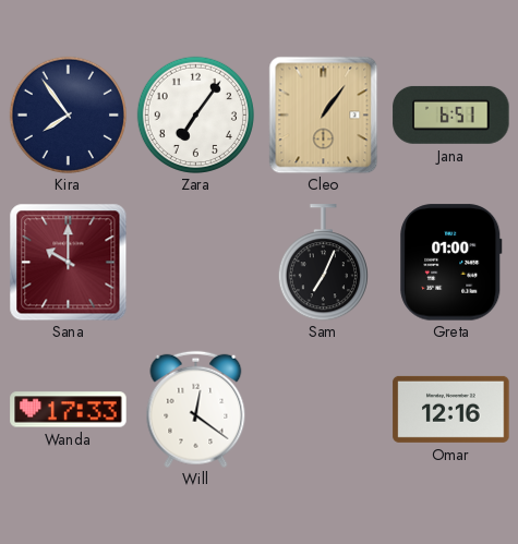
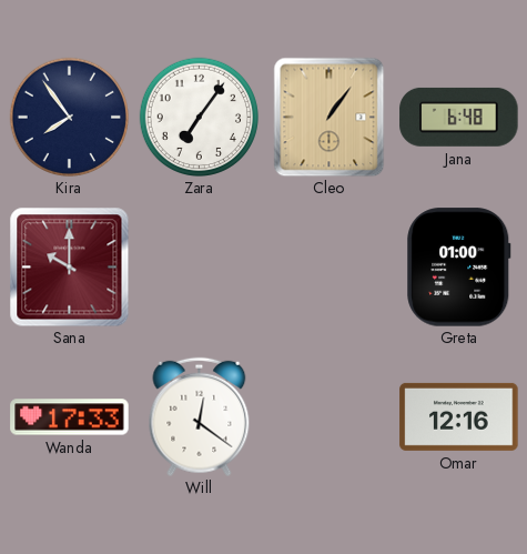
Jana: 6:51 -> 6:48
Sam: 7:04 -> none
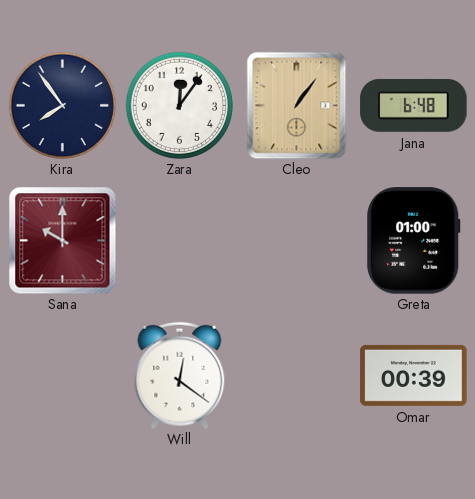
Zara: 7:06 -> 12:06
Wanda: 17:33 -> none
Omar: 12:16 -> 00:39
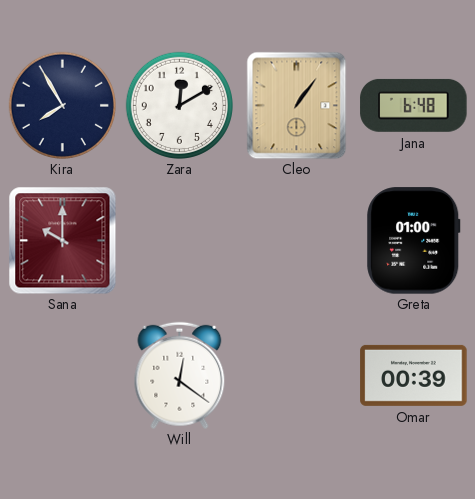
Kira: 7:54 -> 7:55
Zara: 12:06 -> 12:10
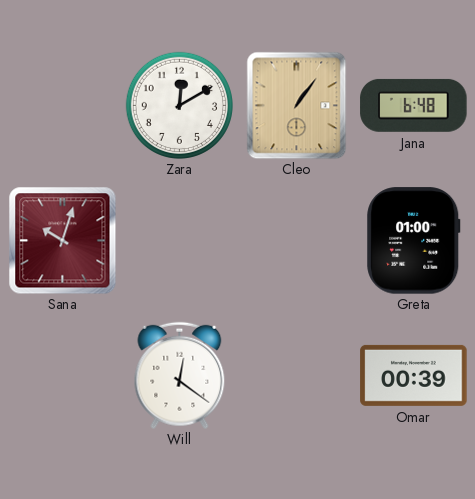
Kira: 7:55 -> none
Sana: 10:00 -> 10:03
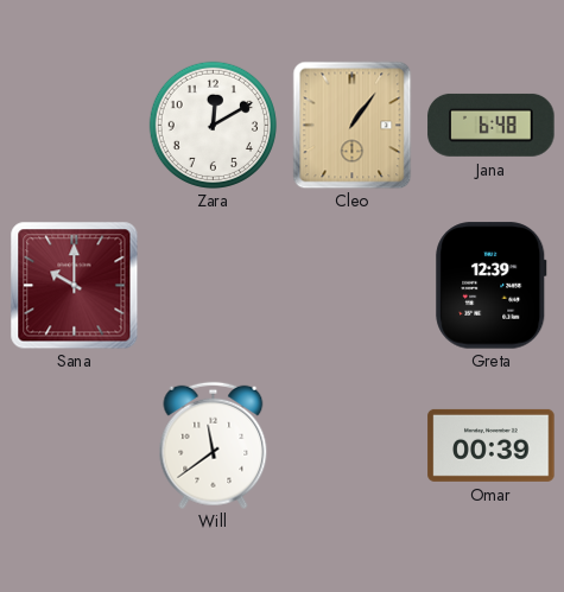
Sana: 10:03 -> 10:00
Greta: 01:00 -> 12:39
Will: 12:21 -> 11:39
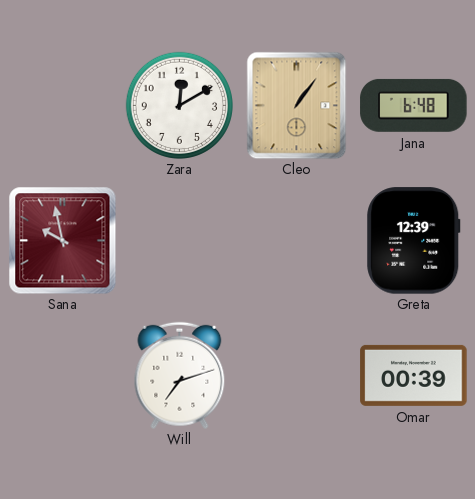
Sana: 10:00 -> 9:58
Will: 11:39 -> 7:12
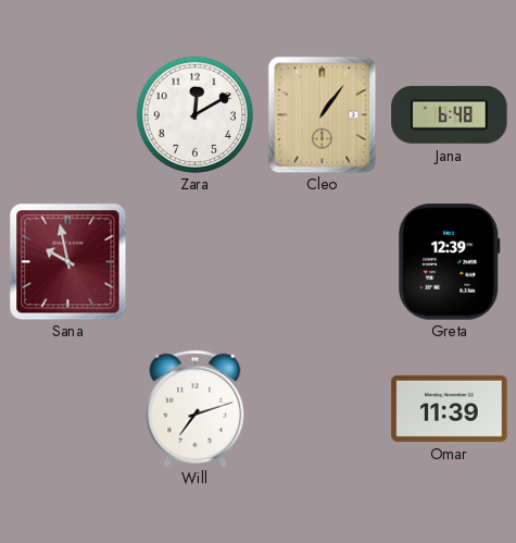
Omar: 00:39 -> 11:39
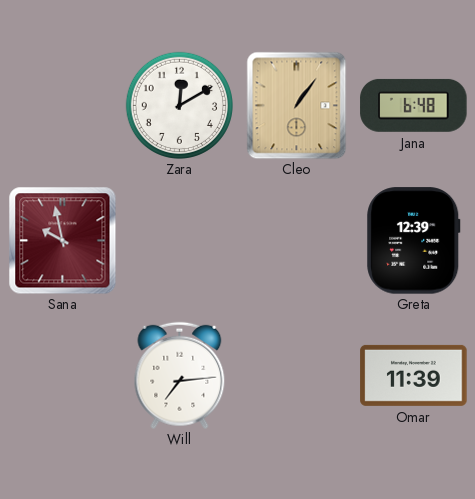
Will: 7:12 -> 7:14
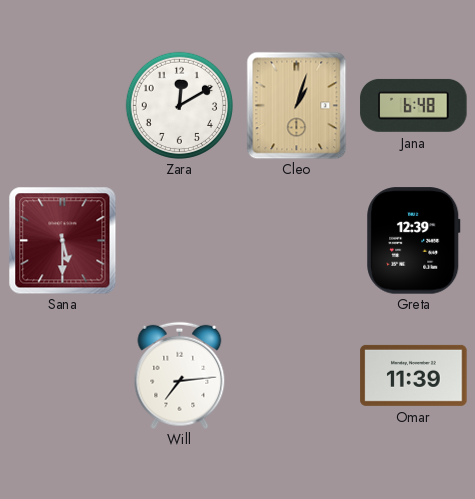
Cleo: 1:06 -> 1:03
Sana: 9:58 -> 5:30
